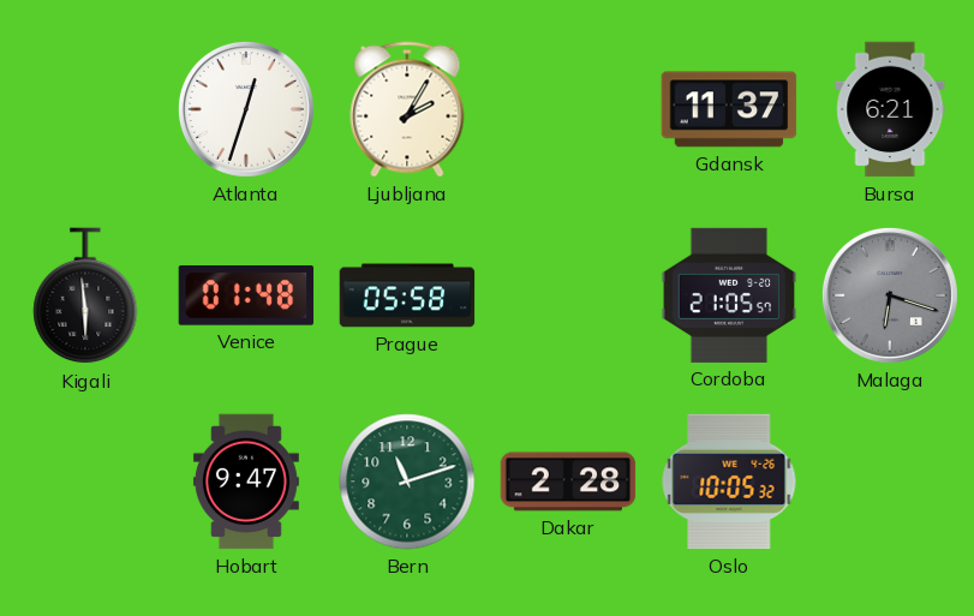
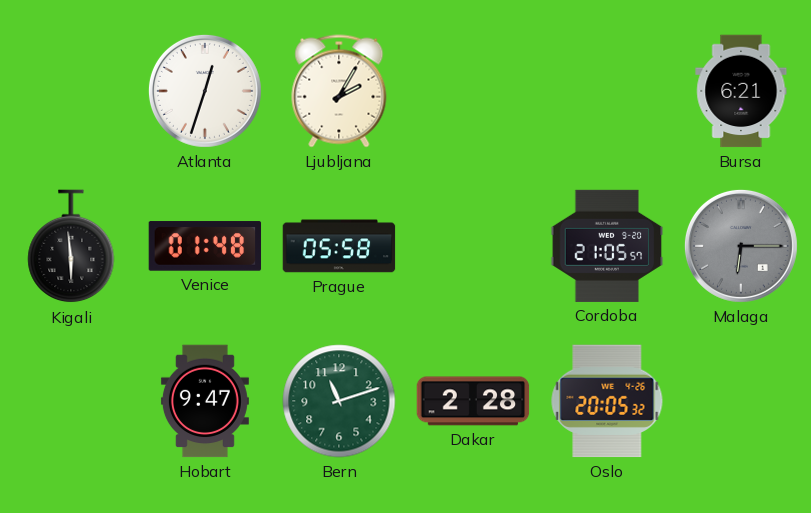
Gdansk: 11:37 -> none
Malaga: 6:18 -> 6:15
Oslo: 10:05 -> 20:05
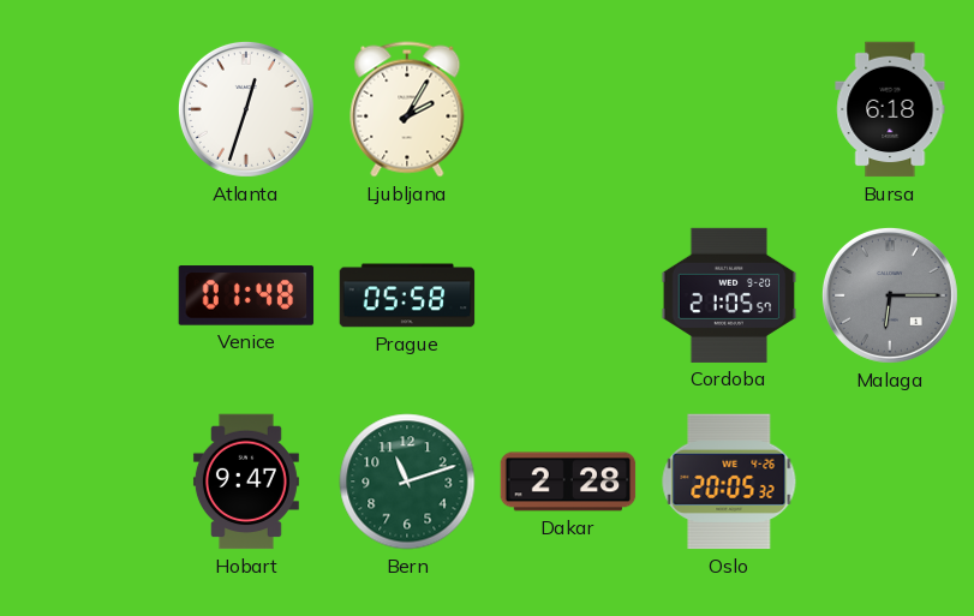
Bursa: 6:21 -> 6:18
Kigali: 5:59 -> none
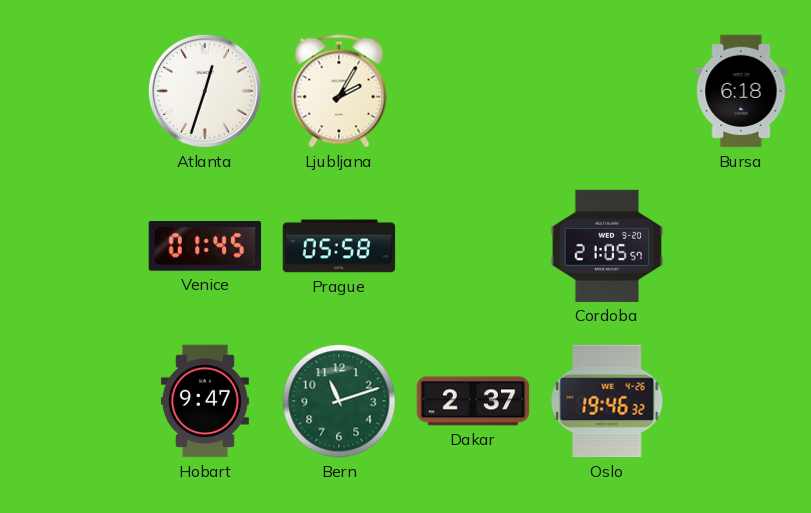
Venice: 01:48 -> 01:45
Malaga: 6:15 -> none
Dakar: 2:28 -> 2:37
Oslo: 20:05 -> 19:46
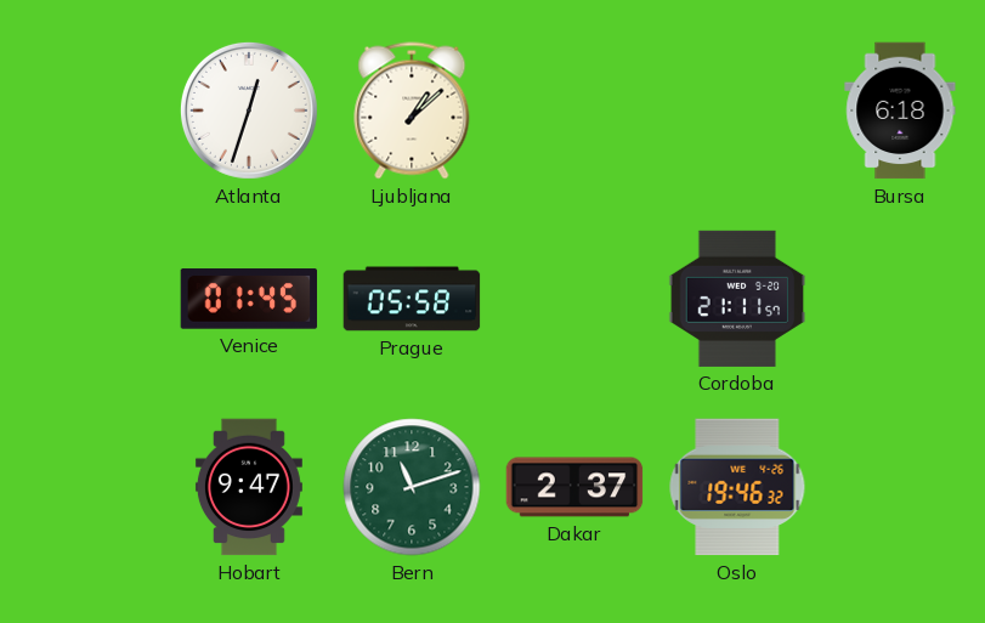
Ljubljana: 2:05 -> 1:08
Cordoba: 21:05 -> 21:11
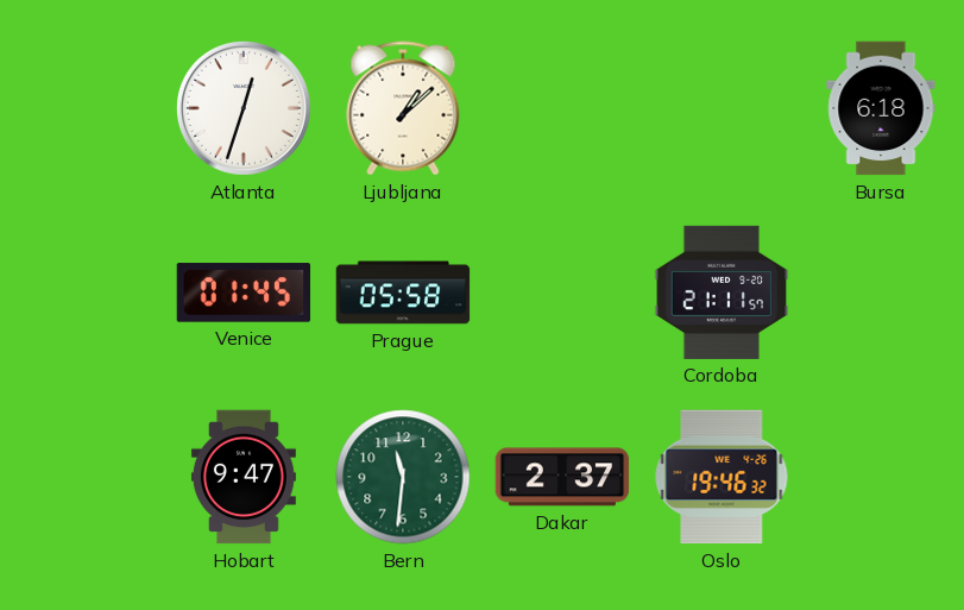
Bern: 11:12 -> 11:31
